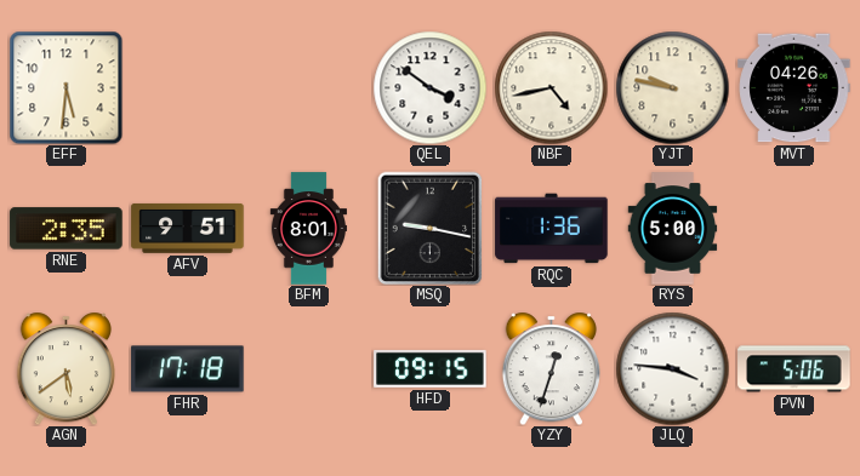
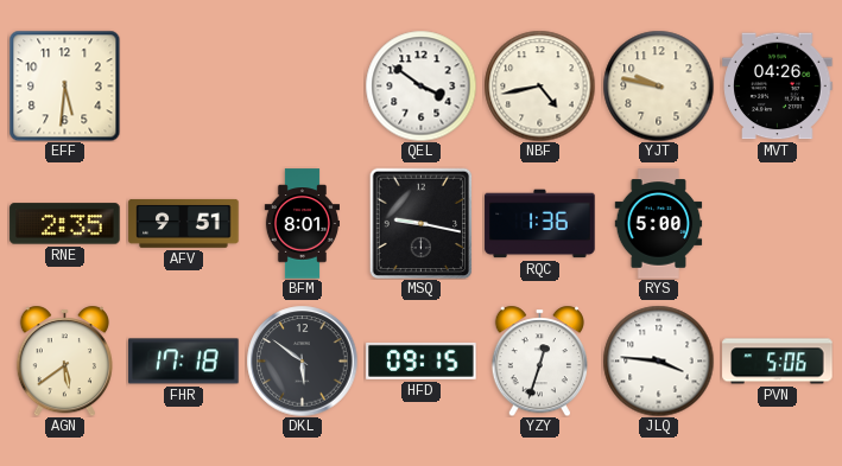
DKL: none -> 5:51
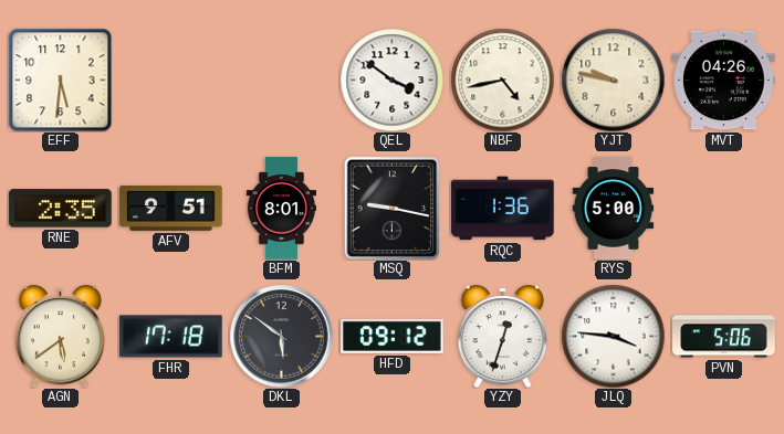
HFD: 09:15 -> 09:12
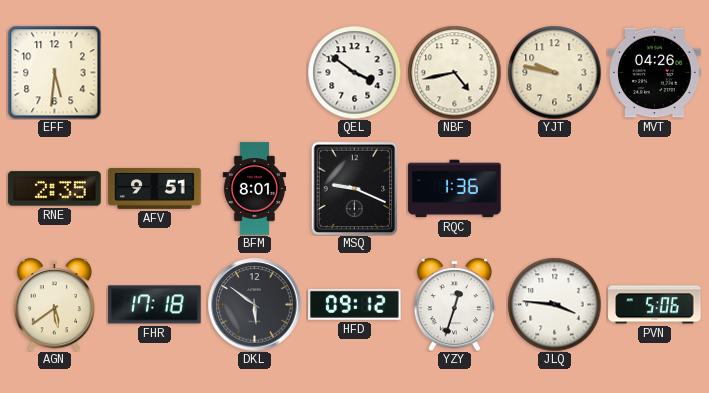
MSQ: 9:17 -> 9:19
RYS: 5:00 -> none
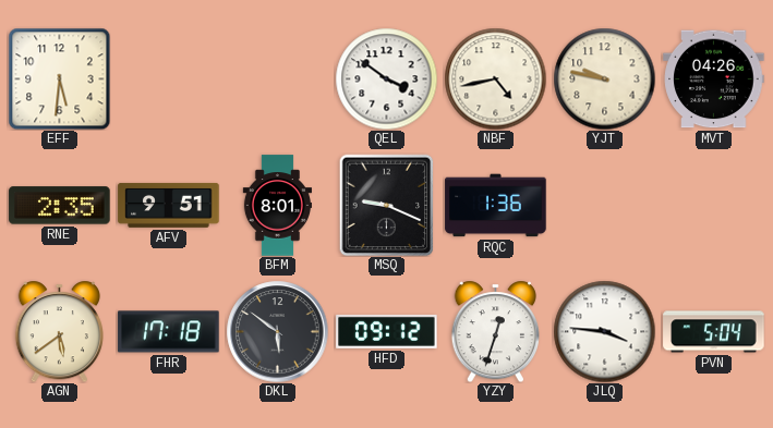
PVN: 5:06 -> 5:04
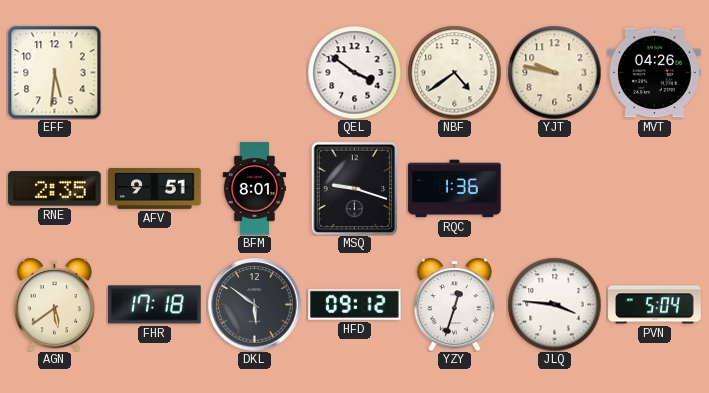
NBF: 4:43 -> 4:39
MSQ: 9:19 -> 9:18
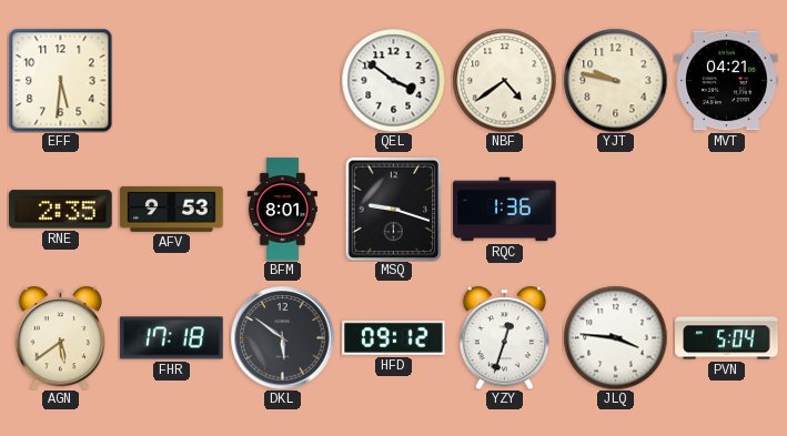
MVT: 04:26 -> 04:21
AFV: 9:51 -> 9:53
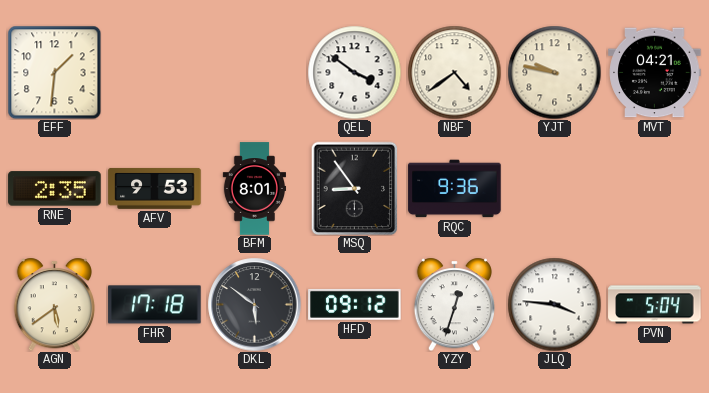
EFF: 5:31 -> 1:31
MSQ: 9:18 -> 8:54
RQC: 1:36 -> 9:36
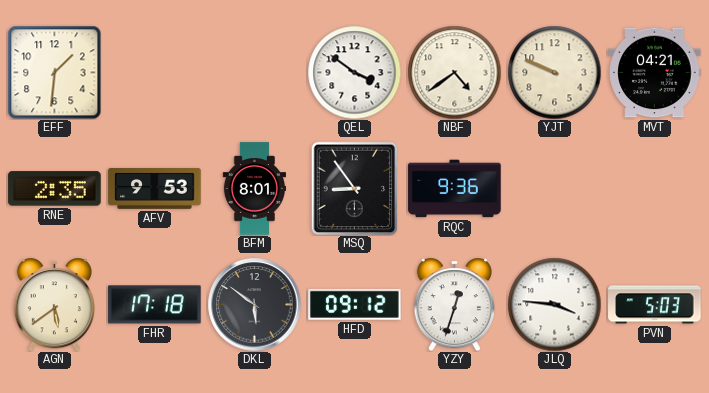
YJT: 9:47 -> 9:49
PVN: 5:04 -> 5:03
